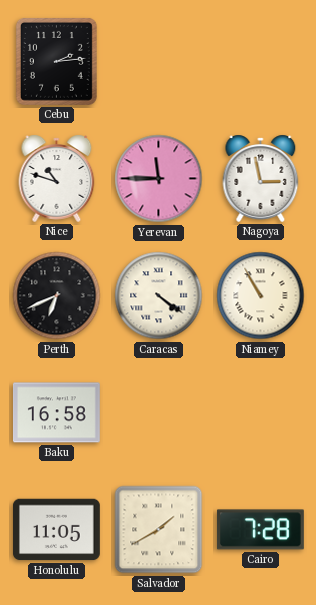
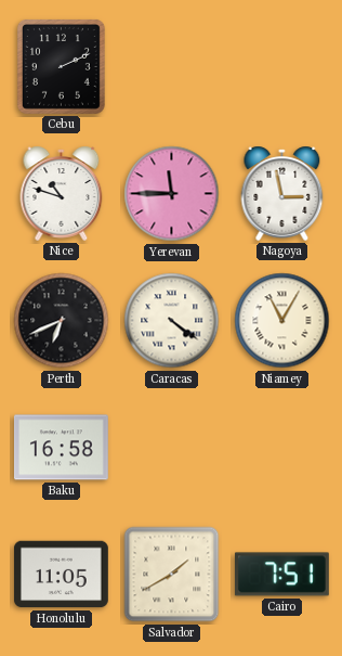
Cebu: 2:14 -> 2:11
Niamey: 10:55 -> 11:05
Cairo: 7:28 -> 7:51
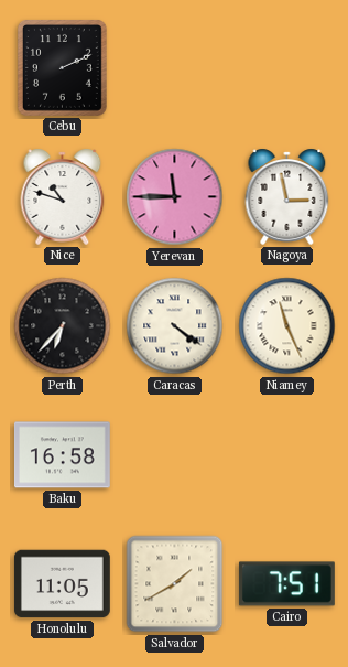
Perth: 6:41 -> 6:37
Niamey: 11:05 -> 11:26
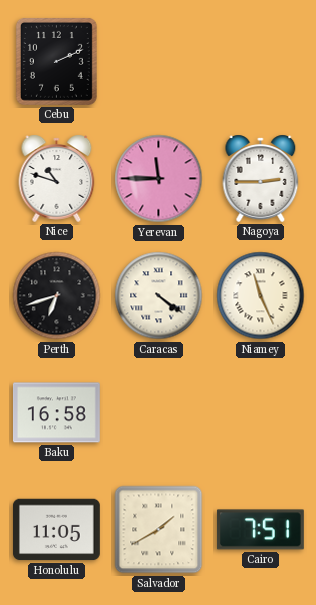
Nagoya: 2:58 -> 2:45
Perth: 6:37 -> 6:42
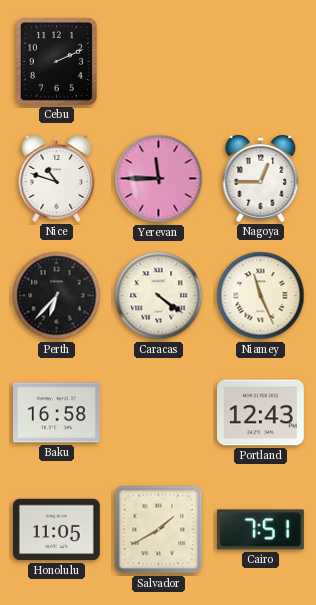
Nagoya: 2:45 -> 12:45
Perth: 6:42 -> 6:37
Portland: none -> 12:43
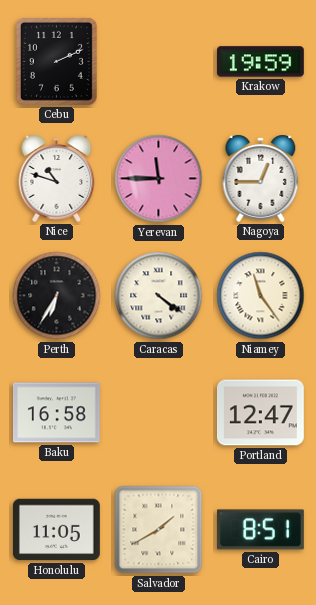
Krakow: none -> 19:59
Perth: 6:37 -> 6:35
Niamey: 11:26 -> 11:24
Portland: 12:43 -> 12:47
Cairo: 7:51 -> 8:51
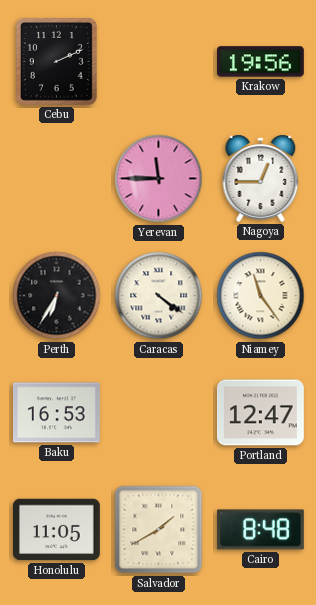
Krakow: 19:59 -> 19:56
Nice: 10:48 -> none
Baku: 16:58 -> 16:53
Cairo: 8:51 -> 8:48
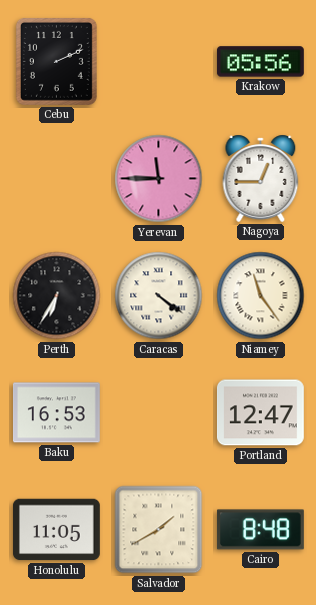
Krakow: 19:56 -> 05:56
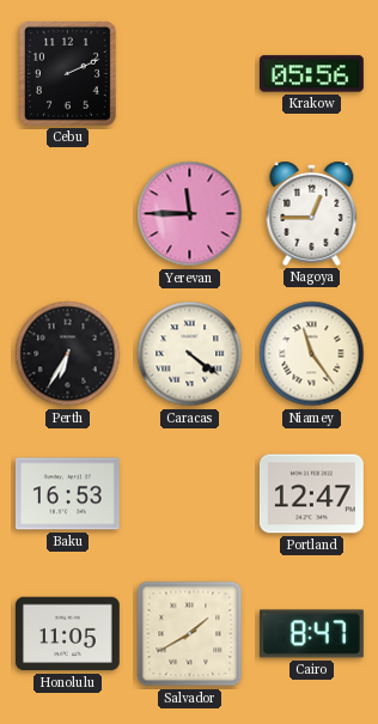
Cairo: 8:48 -> 8:47
